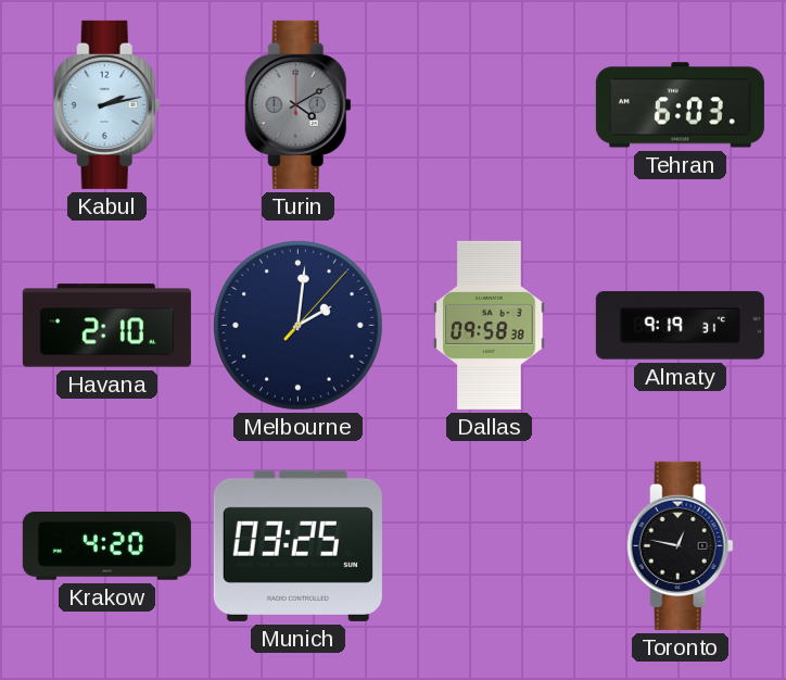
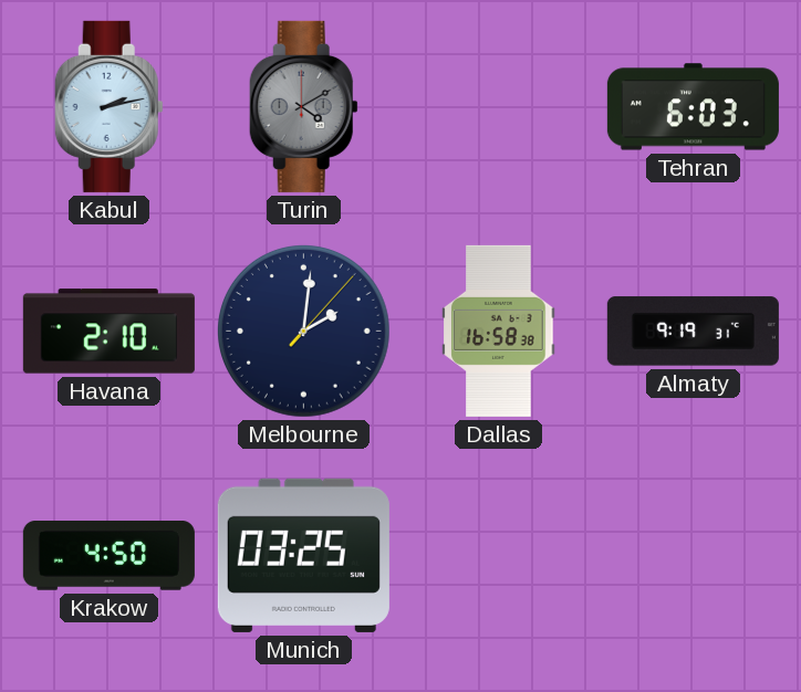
Dallas: 09:58 -> 16:58
Krakow: 4:20 -> 4:50
Toronto: 12:47 -> none
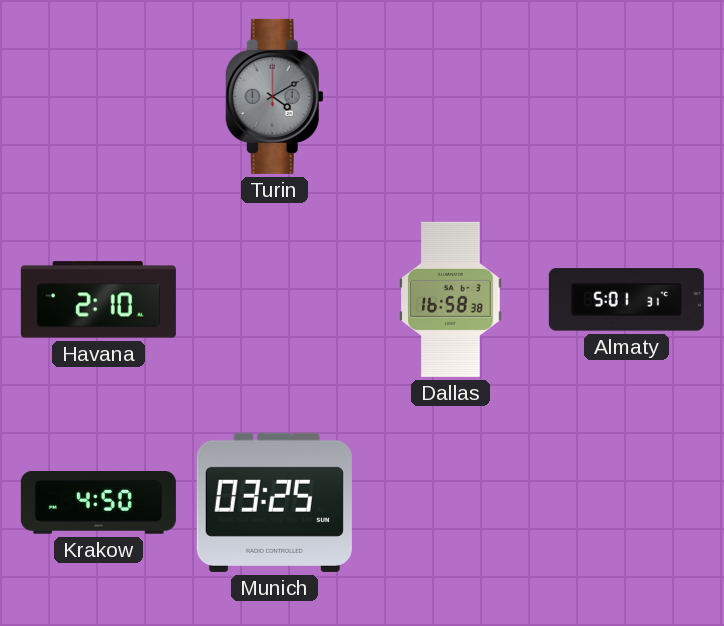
Kabul: 2:13 -> none
Tehran: 6:03 -> none
Melbourne: 2:01 -> none
Almaty: 9:19 -> 5:01
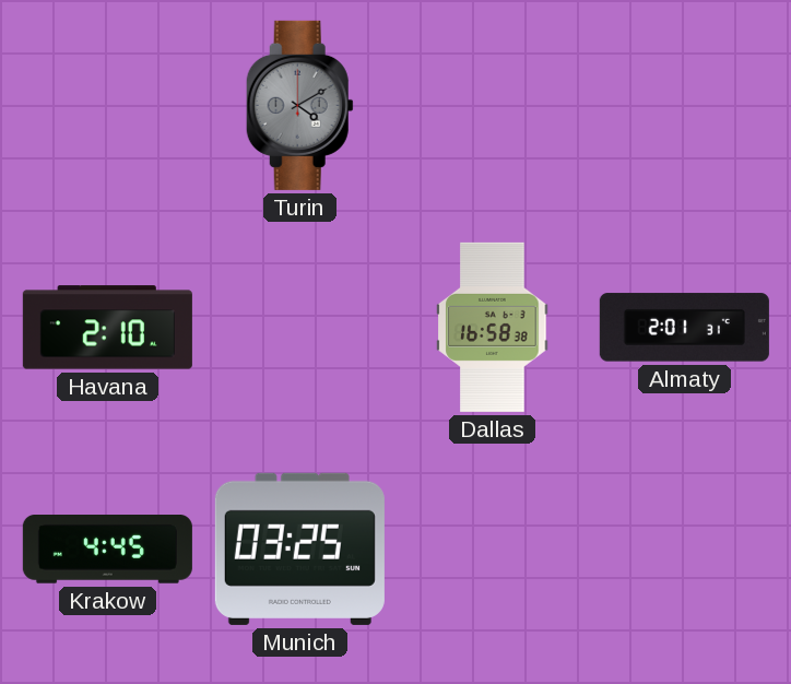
Almaty: 5:01 -> 2:01
Krakow: 4:50 -> 4:45
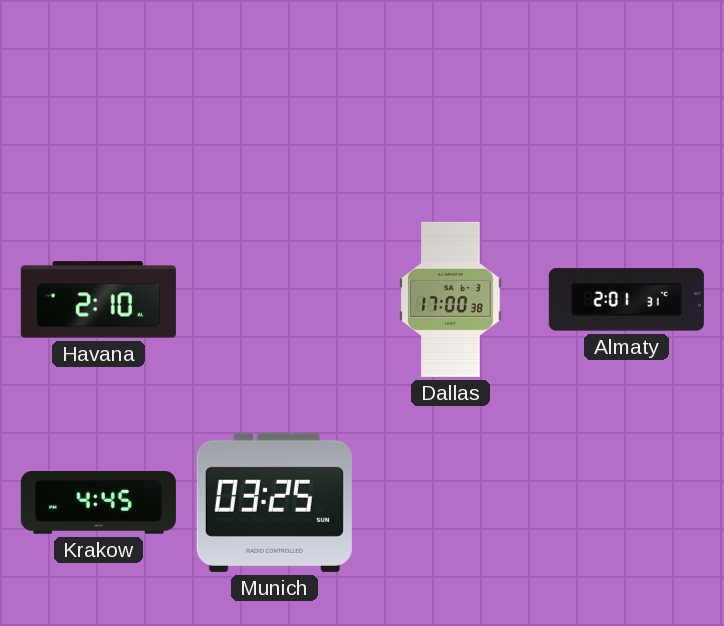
Turin: 4:10 -> none
Dallas: 16:58 -> 17:00
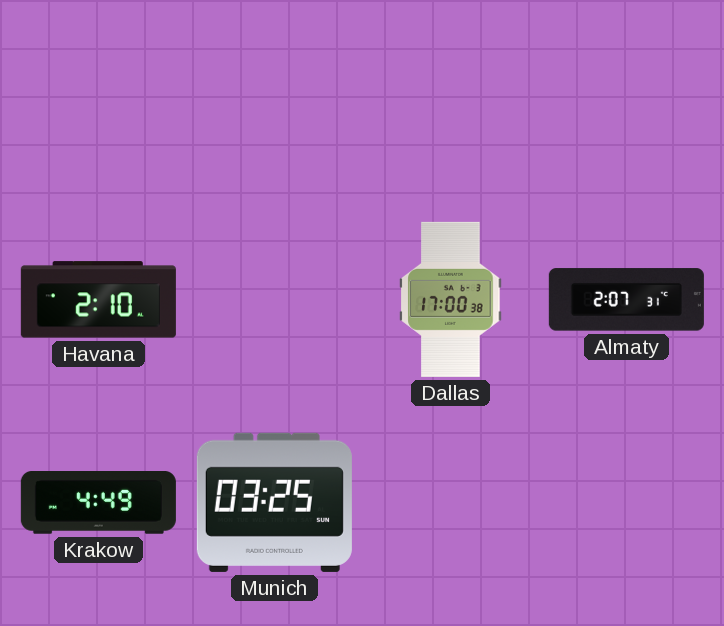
Almaty: 2:01 -> 2:07
Krakow: 4:45 -> 4:49
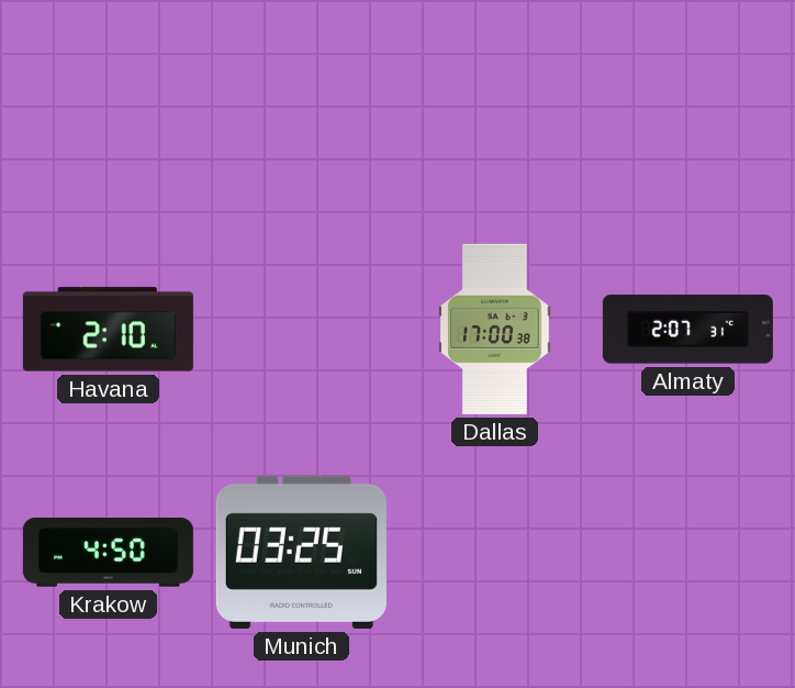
Krakow: 4:49 -> 4:50
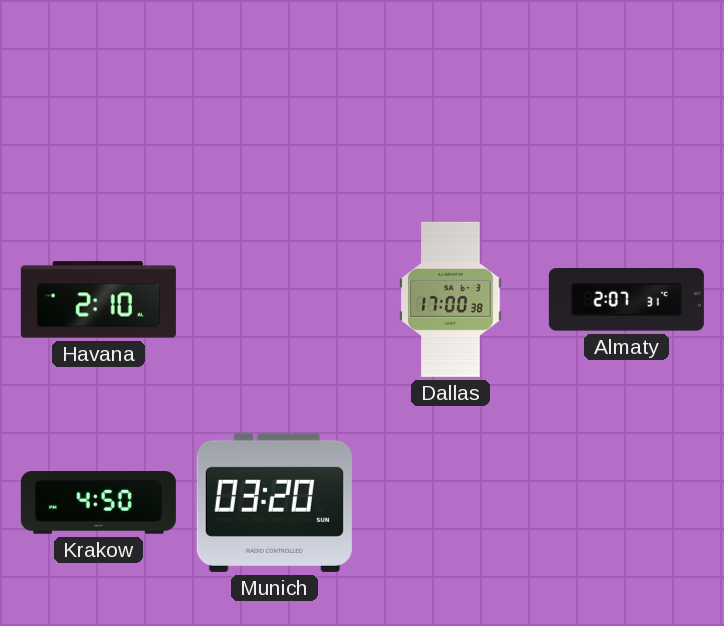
Munich: 03:25 -> 03:20
